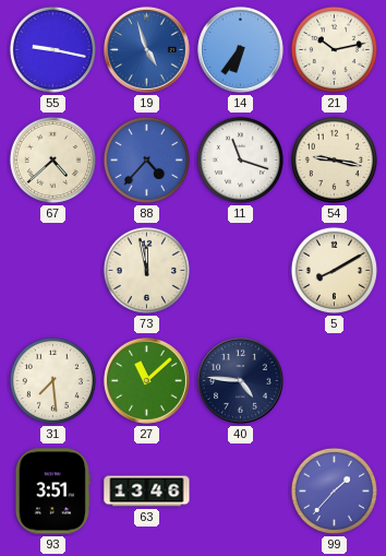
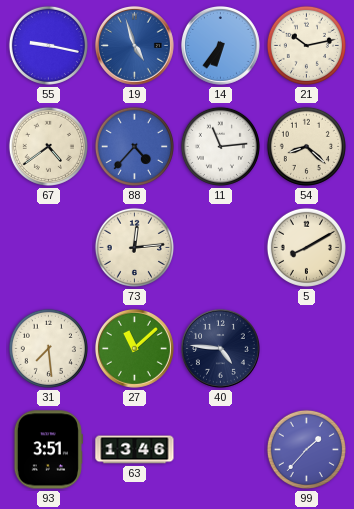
67: 4:38 -> 4:39
11: 11:18 -> 11:14
54: 9:17 -> 8:22
73: 11:58 -> 12:14
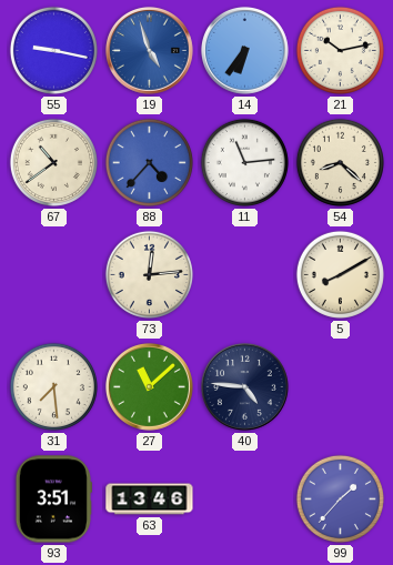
67: 4:39 -> 10:39
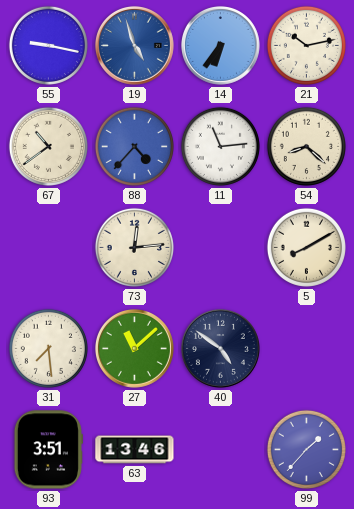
40: 4:46 -> 4:51
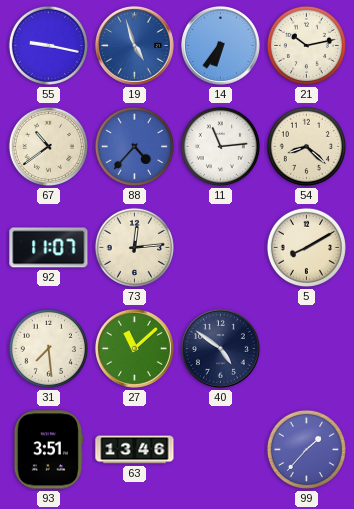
92: none -> 11:07
